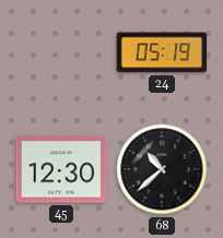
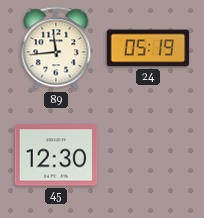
89: none -> 11:44
68: 10:38 -> none
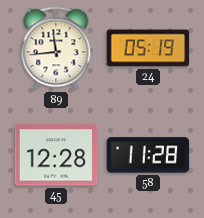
45: 12:30 -> 12:28
58: none -> 11:28
